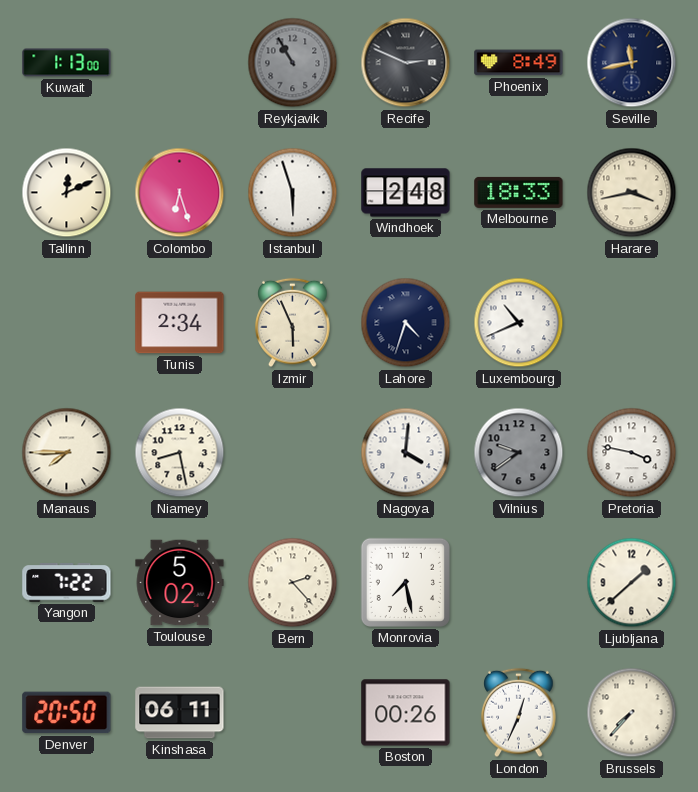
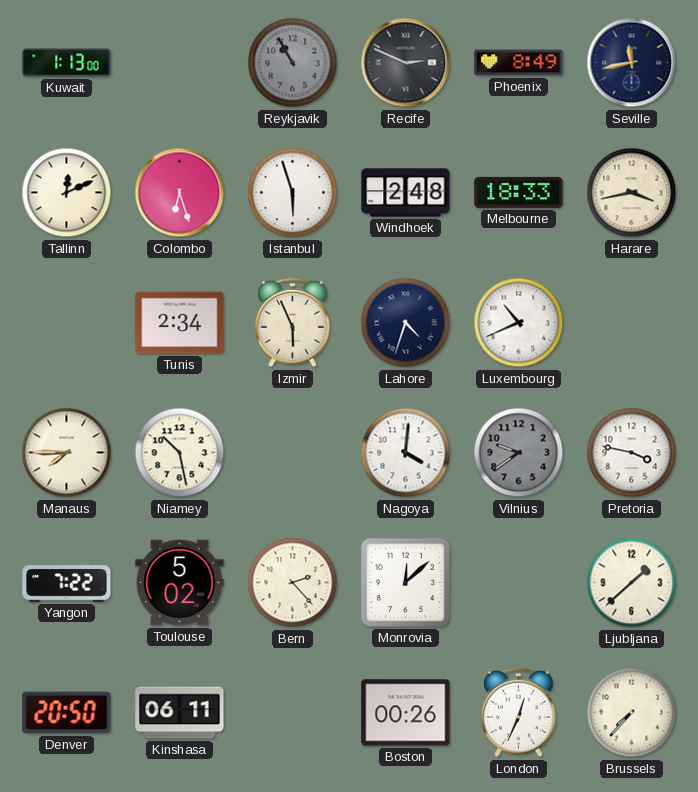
Niamey: 8:28 -> 10:28
Monrovia: 7:28 -> 12:08
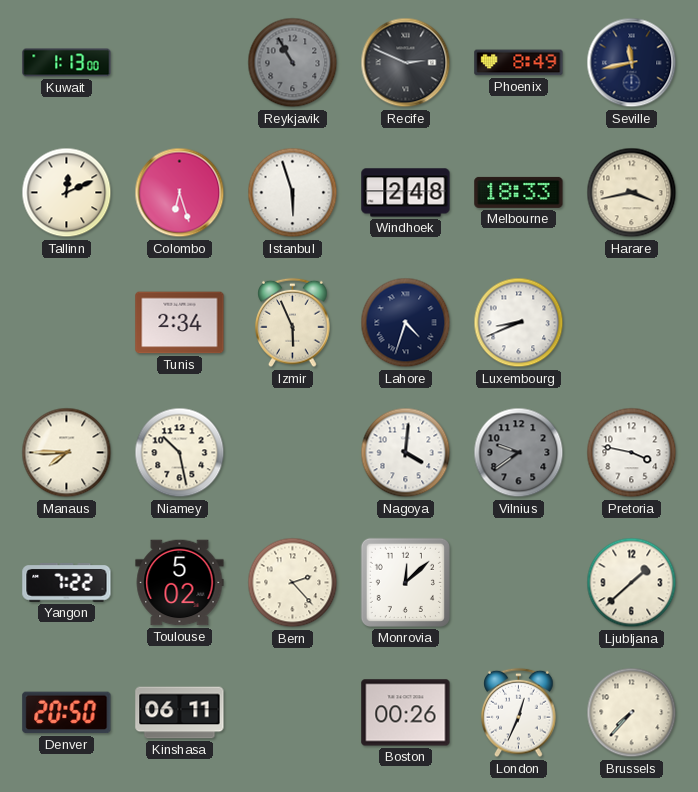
Luxembourg: 10:41 -> 8:41
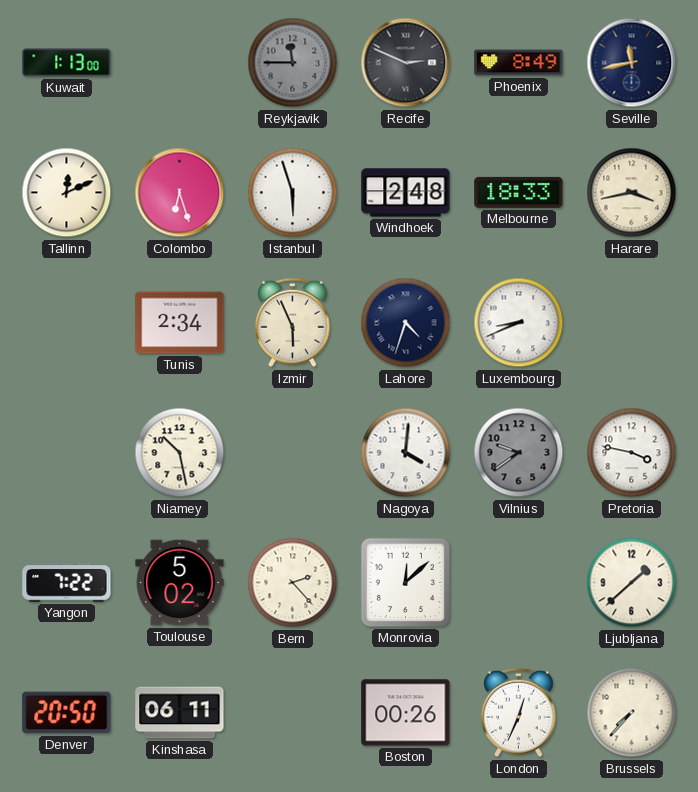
Reykjavik: 10:55 -> 11:45
Manaus: 7:45 -> none
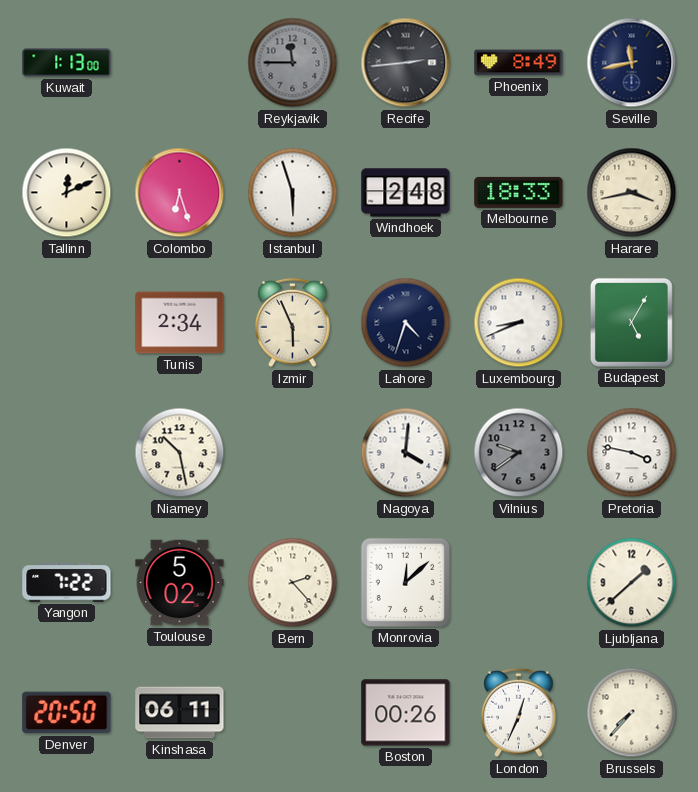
Recife: 2:49 -> 2:44
Budapest: none -> 5:05
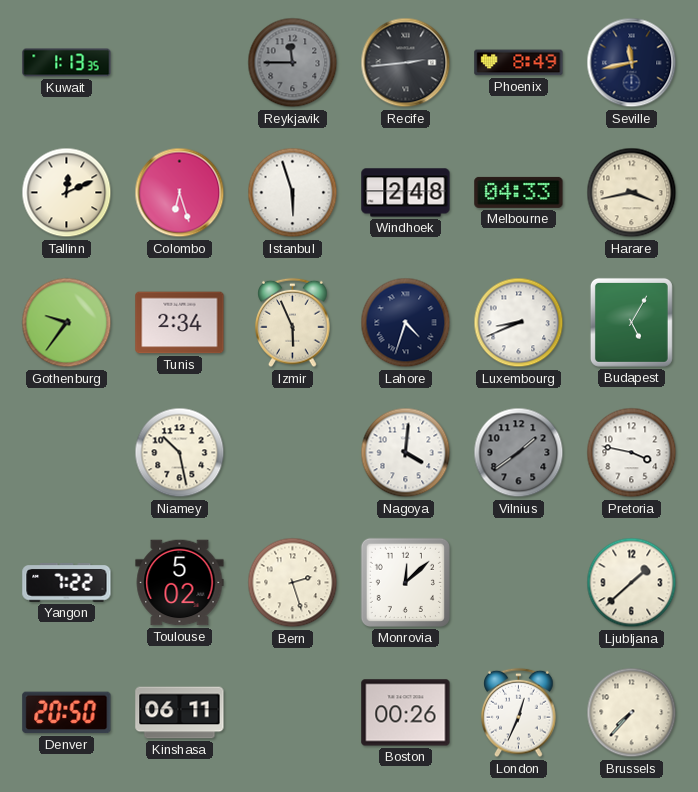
Kuwait: 1:13:00 -> 1:13:35
Melbourne: 18:33 -> 04:33
Gothenburg: none -> 9:36
Vilnius: 9:39 -> 1:39
Bern: 2:23 -> 2:27
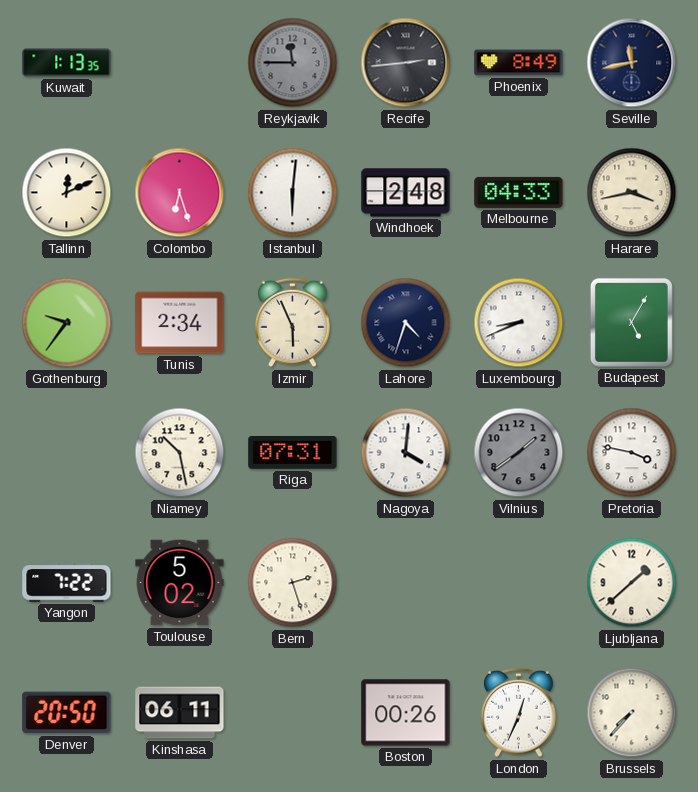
Istanbul: 5:57 -> 6:01
Riga: none -> 07:31
Monrovia: 12:08 -> none
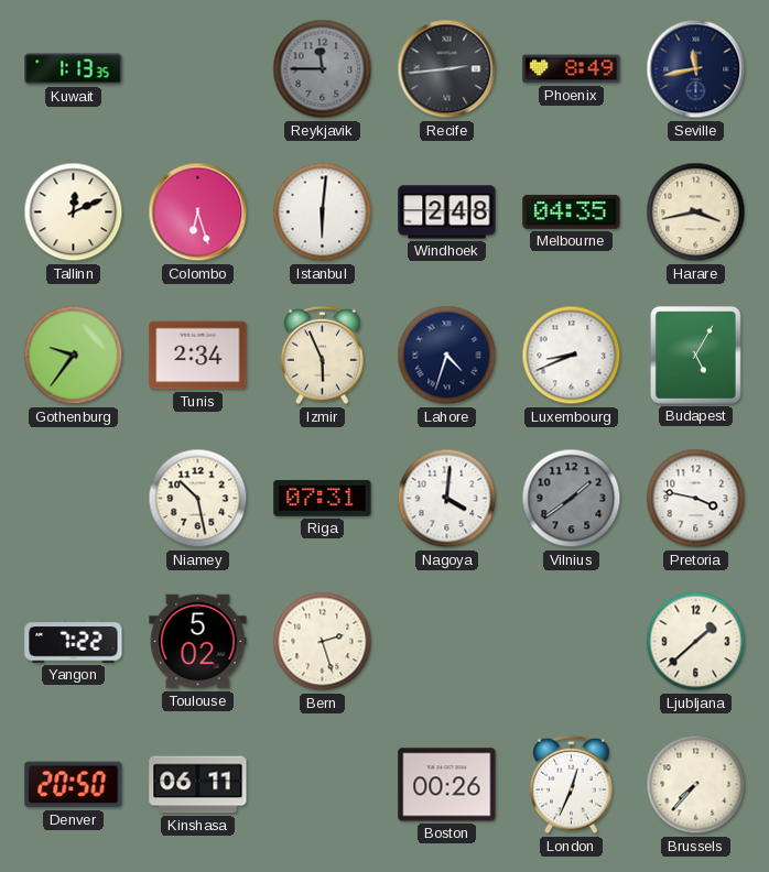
Melbourne: 04:33 -> 04:35
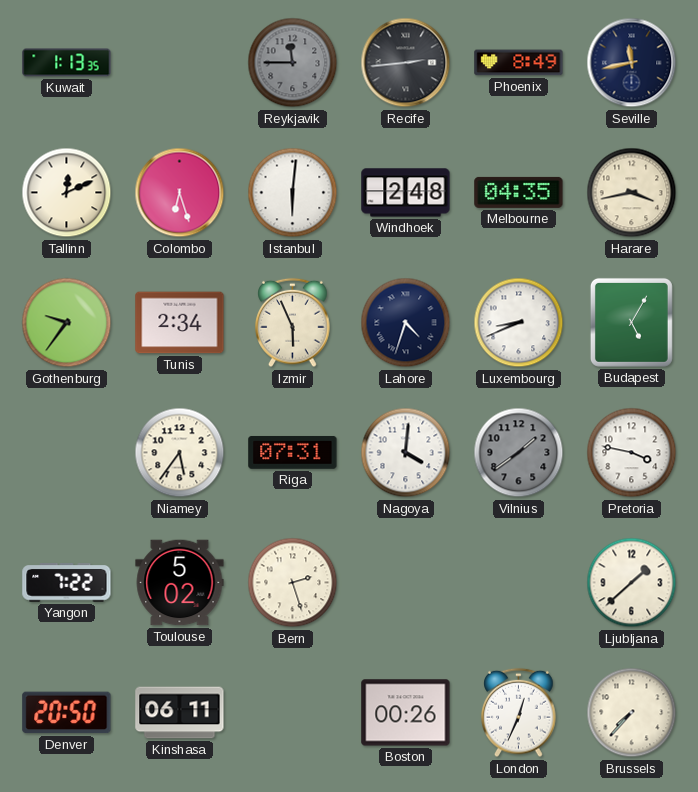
Niamey: 10:28 -> 5:36
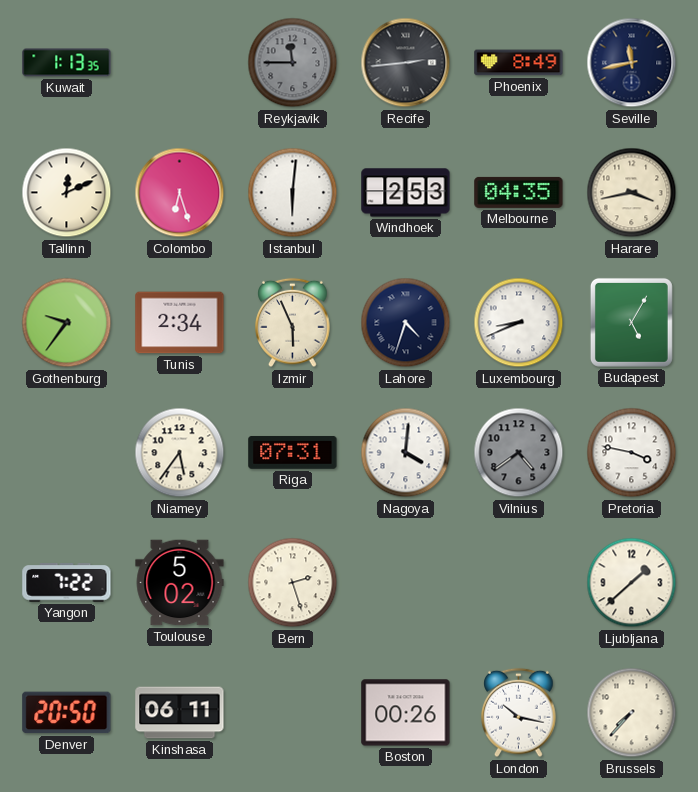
Windhoek: 2:48 -> 2:53
Vilnius: 1:39 -> 4:39
London: 12:34 -> 10:17
